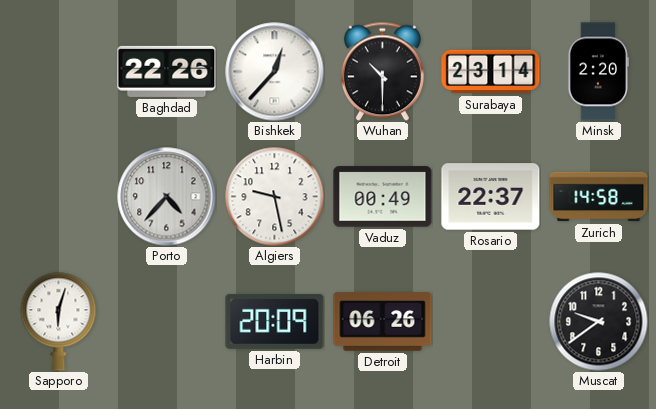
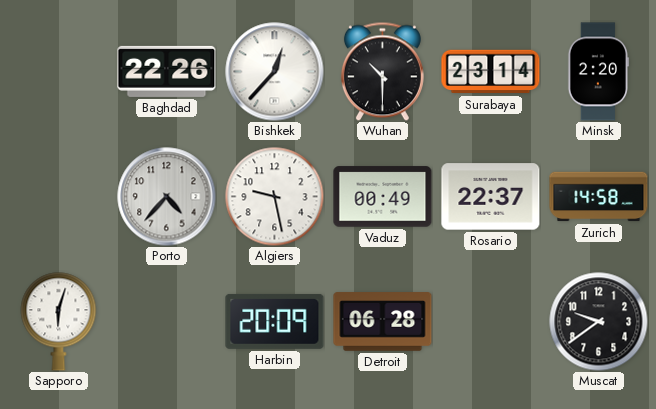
Detroit: 06:26 -> 06:28
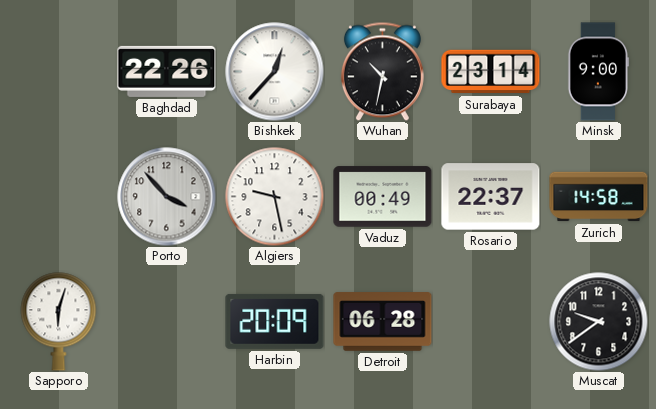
Wuhan: 10:30 -> 10:32
Minsk: 2:20 -> 9:00
Porto: 4:37 -> 3:53
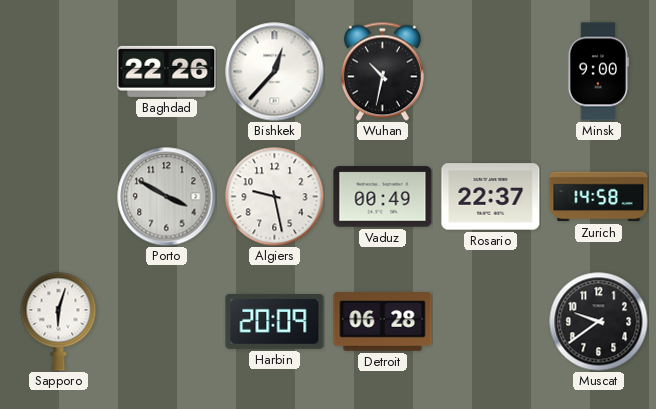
Surabaya: 23:14 -> none
Porto: 3:53 -> 3:50
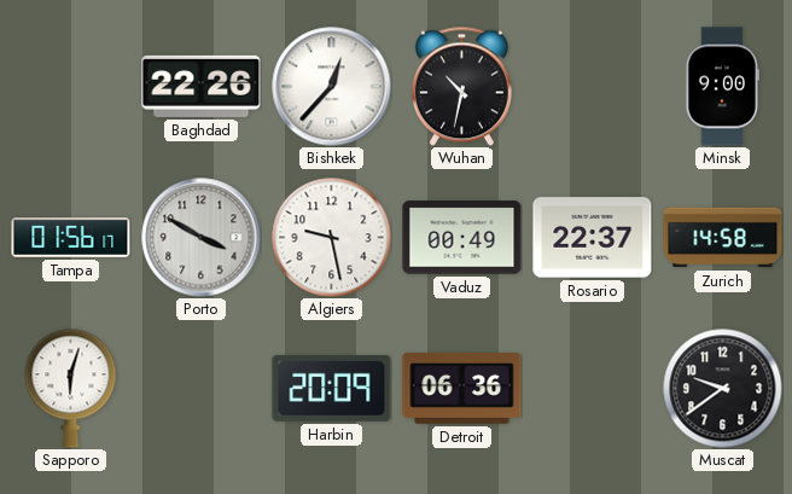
Tampa: none -> 01:56
Detroit: 06:28 -> 06:36
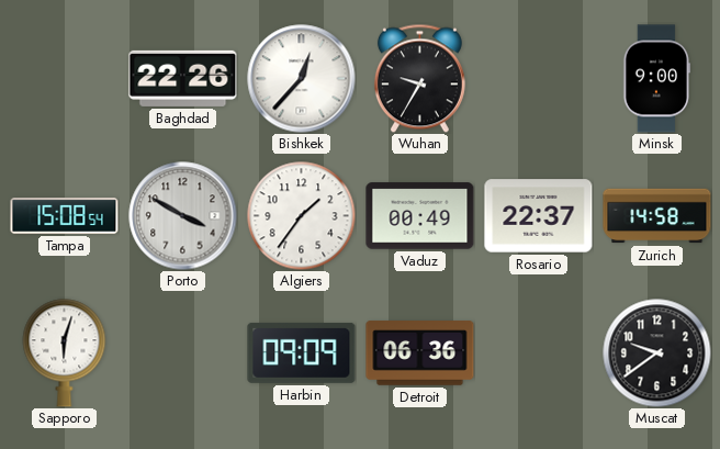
Wuhan: 10:32 -> 9:35
Tampa: 01:56 -> 15:08
Algiers: 9:28 -> 1:36
Harbin: 20:09 -> 09:09
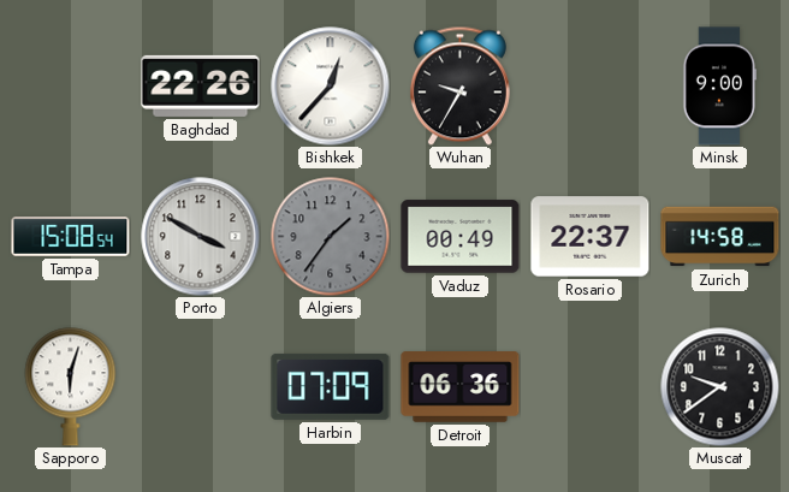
Algiers dial: white -> grey
Harbin: 09:09 -> 07:09
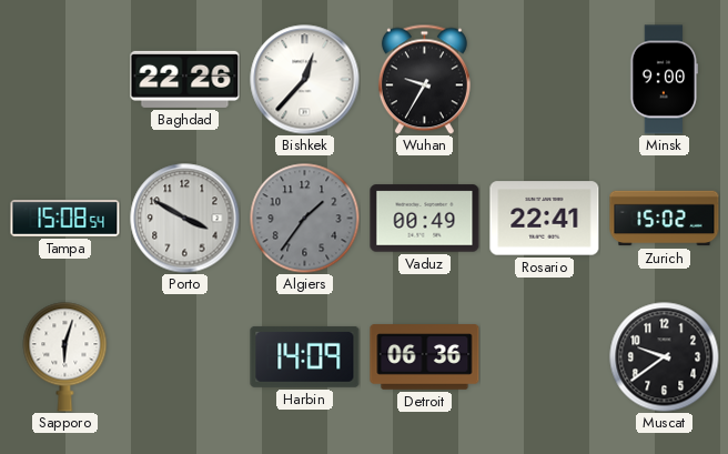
Rosario: 22:37 -> 22:41
Zurich: 14:58 -> 15:02
Harbin: 07:09 -> 14:09
